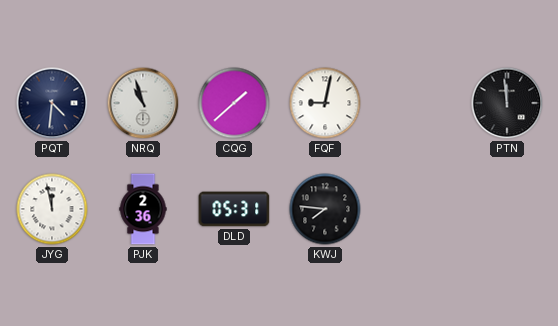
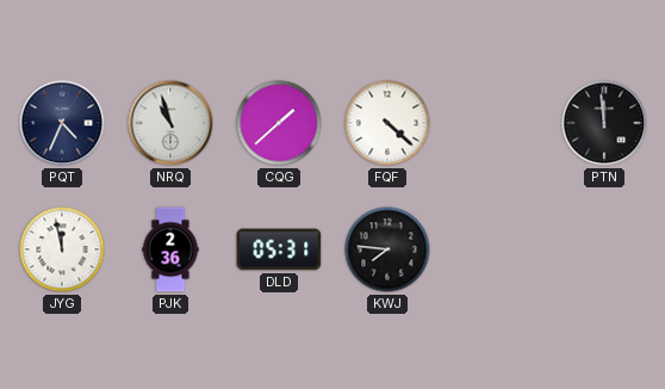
PQT: 4:31 -> 4:34
FQF: 9:02 -> 4:22
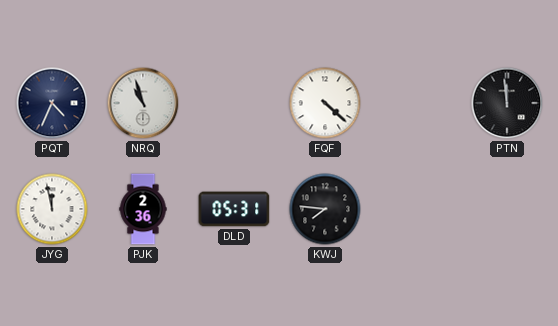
CQG: 1:38 -> none
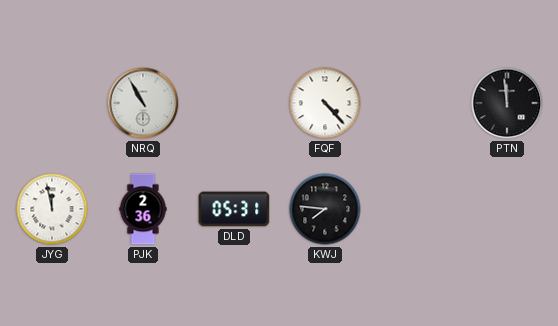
PQT: 4:34 -> none
NRQ: 10:57 -> 10:55
FQF: 4:22 -> 4:23
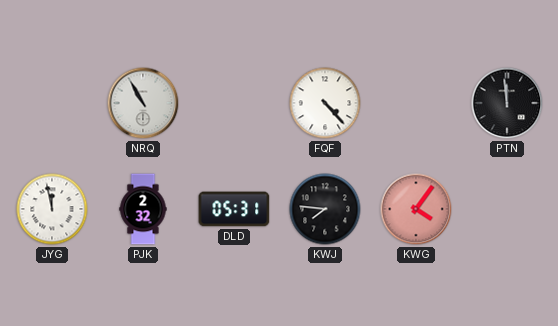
PJK: 2:36 -> 2:32
KWG: none -> 4:06
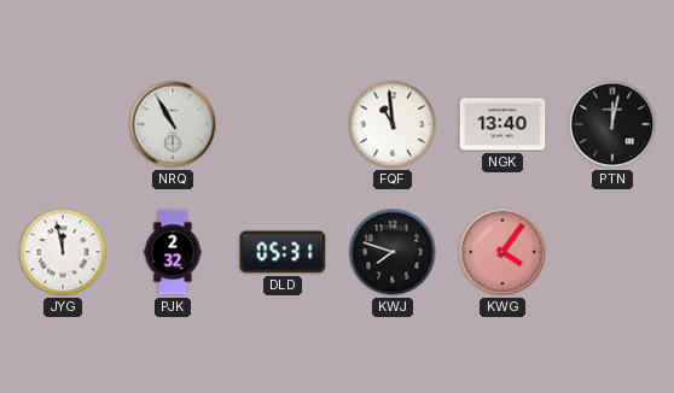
FQF: 4:23 -> 10:59
NGK: none -> 13:40
PTN: 11:59 -> 12:02
KWJ: 7:46 -> 7:48
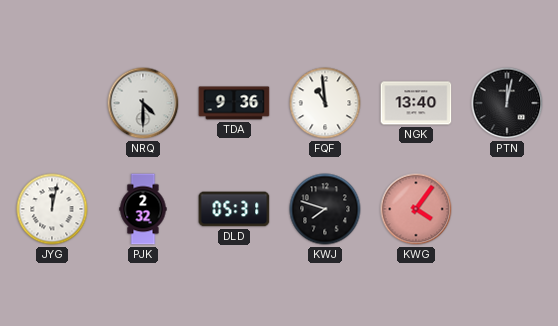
NRQ: 10:55 -> 4:30
TDA: none -> 9:36
JYG: 11:58 -> 12:02
